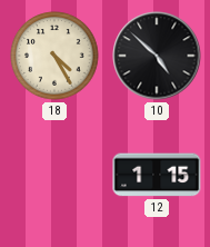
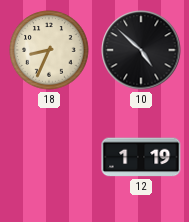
18: 4:25 -> 8:34
12: 1:15 -> 1:19
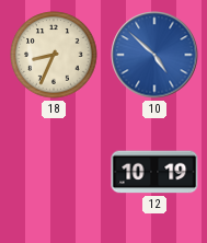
10 dial: black -> blue
12: 1:19 -> 10:19
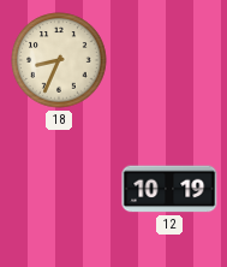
10: 4:52 -> none
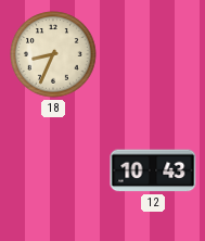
12: 10:19 -> 10:43
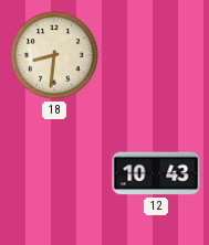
18: 8:34 -> 8:31
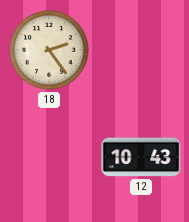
18: 8:31 -> 2:24
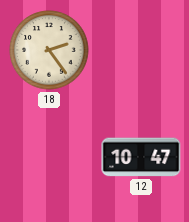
12: 10:43 -> 10:47
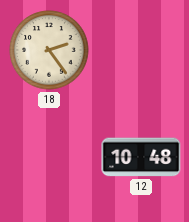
12: 10:47 -> 10:48
